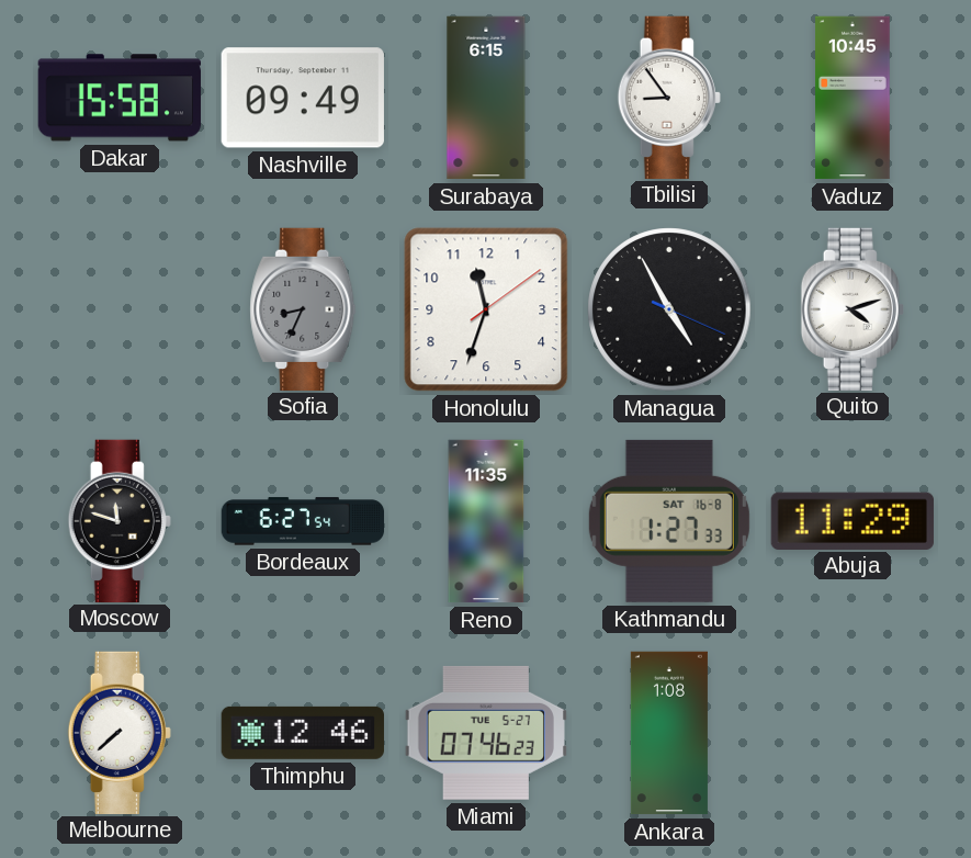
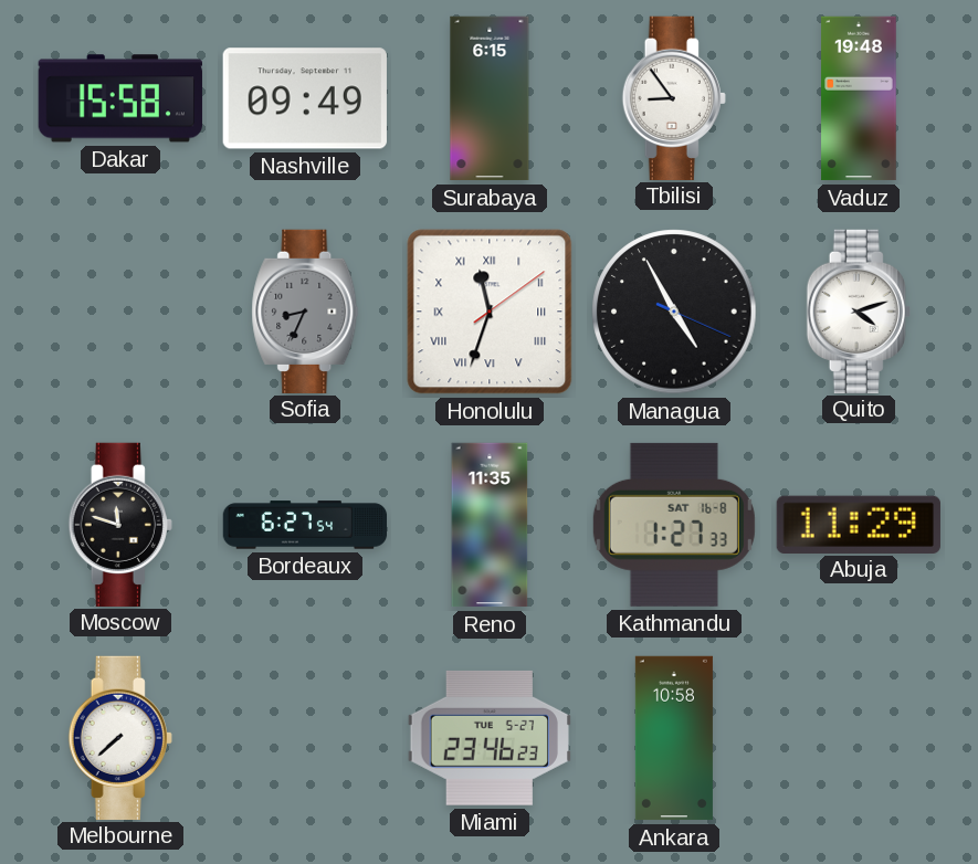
Vaduz: 10:45 -> 19:48
Honolulu numerals: Arabic -> Roman
Thimphu: 12:46 -> none
Miami: 07:46 -> 23:46
Ankara: 1:08 -> 10:58
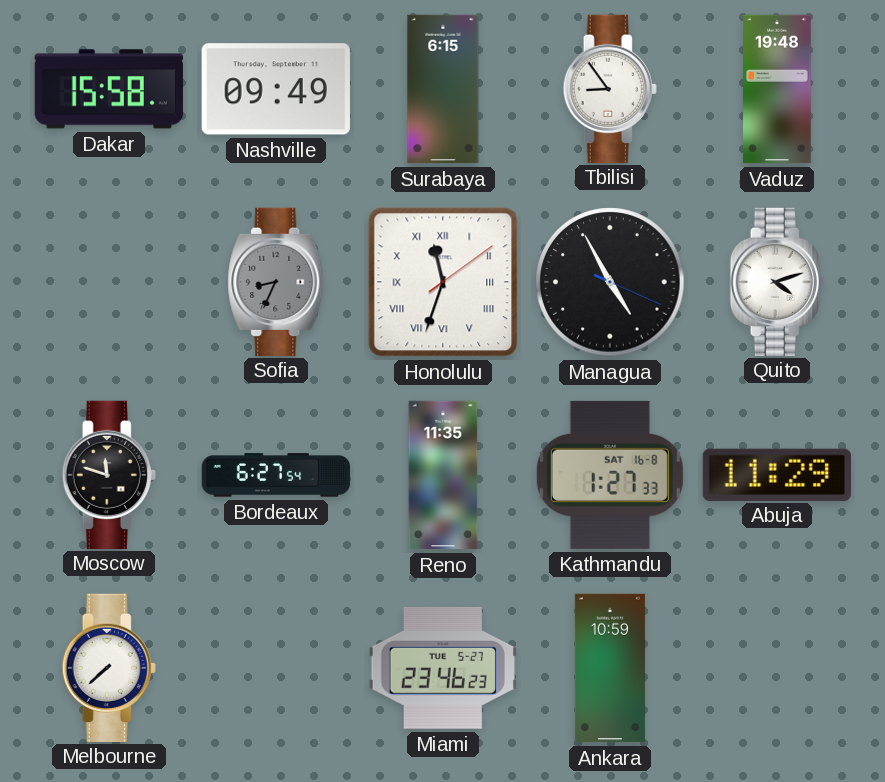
Ankara: 10:58 -> 10:59
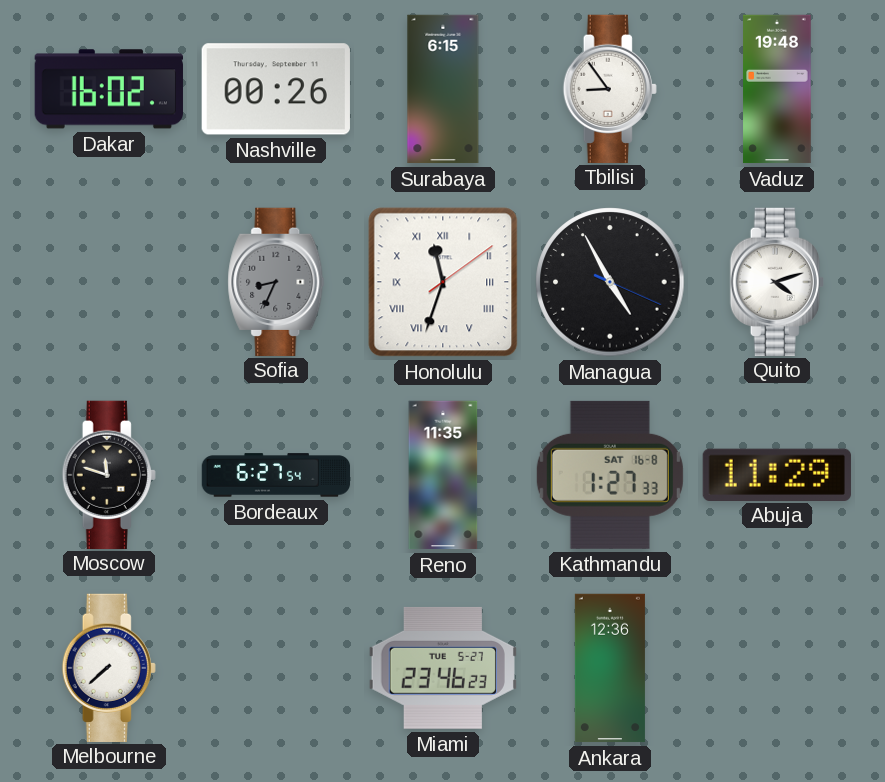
Dakar: 15:58 -> 16:02
Nashville: 09:49 -> 00:26
Ankara: 10:59 -> 12:36
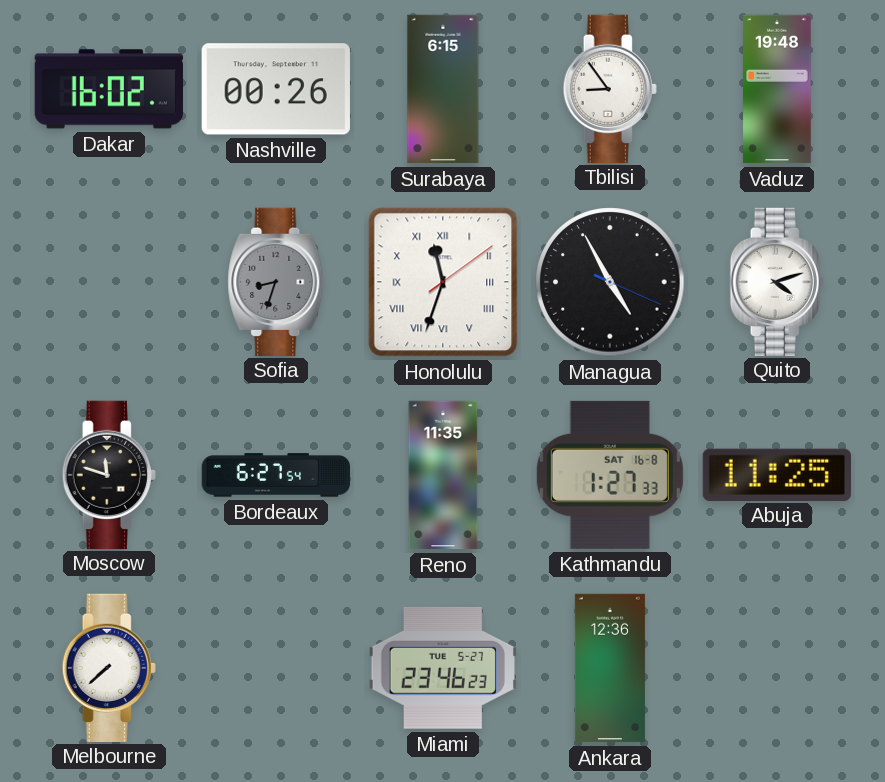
Sofia: 8:34 -> 8:33
Abuja: 11:29 -> 11:25
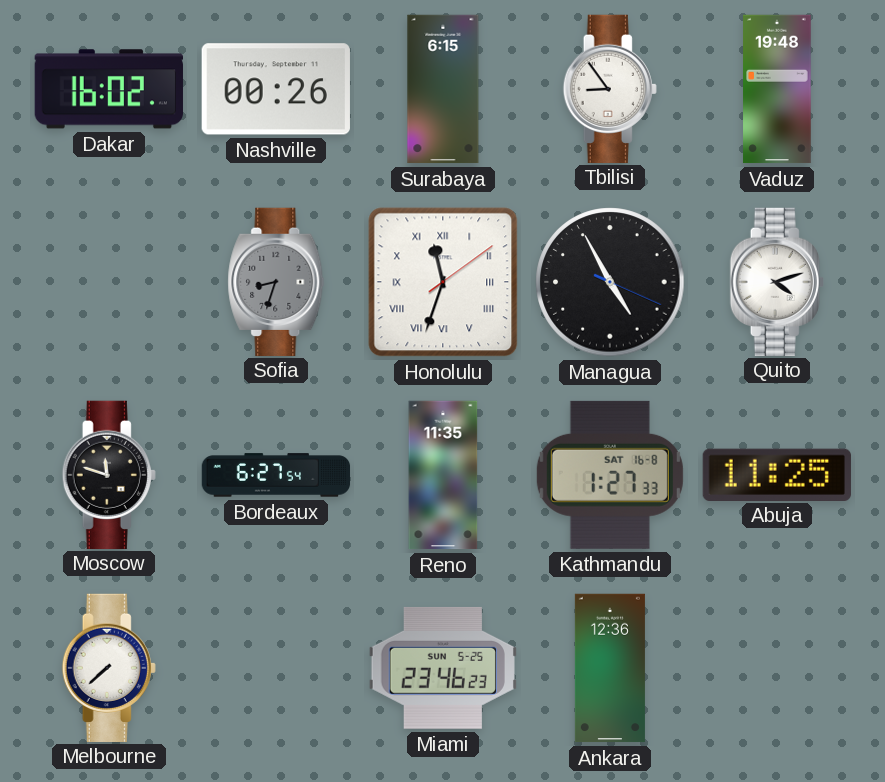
Miami date: TUE 5-27 -> SUN 5-25
